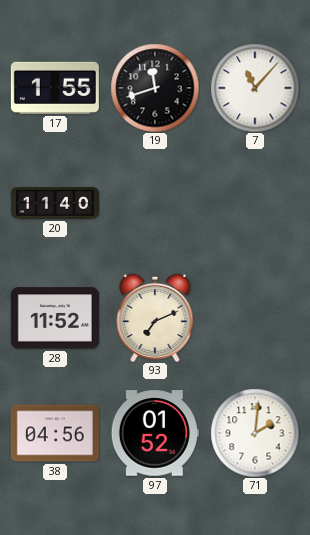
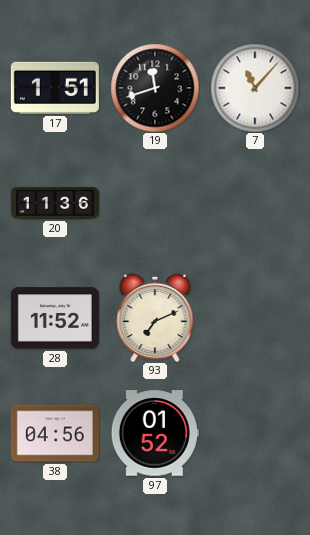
17: 1:55 -> 1:51
20: 11:40 -> 11:36
71: 2:01 -> none
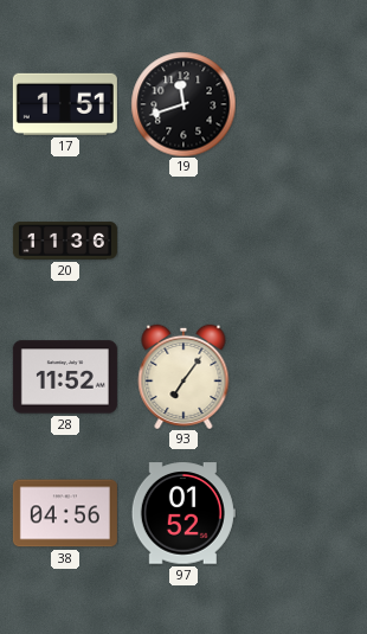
7: 11:07 -> none
93: 7:11 -> 7:06
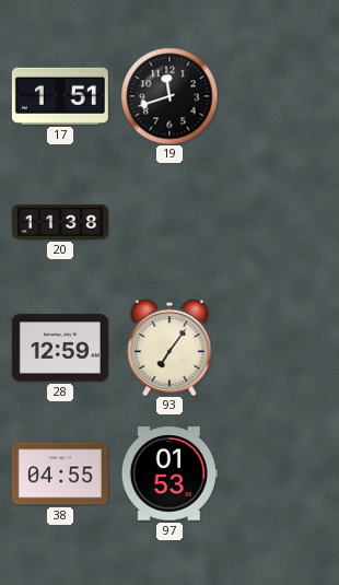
20: 11:36 -> 11:38
28: 11:52 -> 12:59
38: 04:56 -> 04:55
97: 01:52 -> 01:53
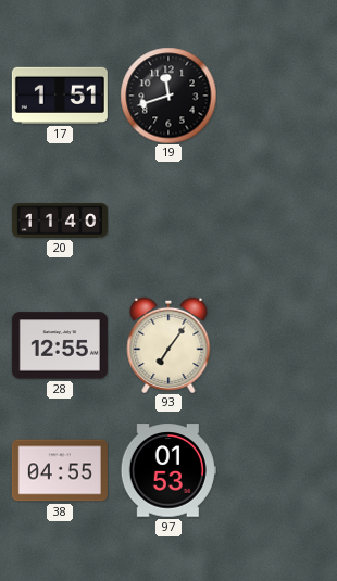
20: 11:38 -> 11:40
28: 12:59 -> 12:55
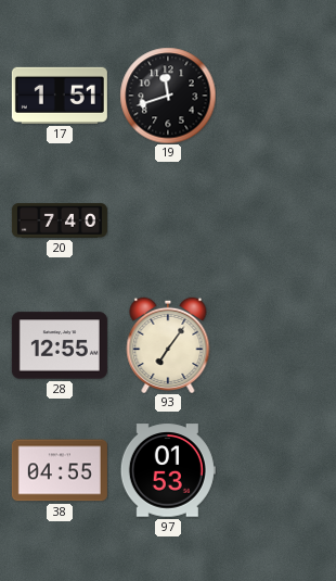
20: 11:40 -> 7:40
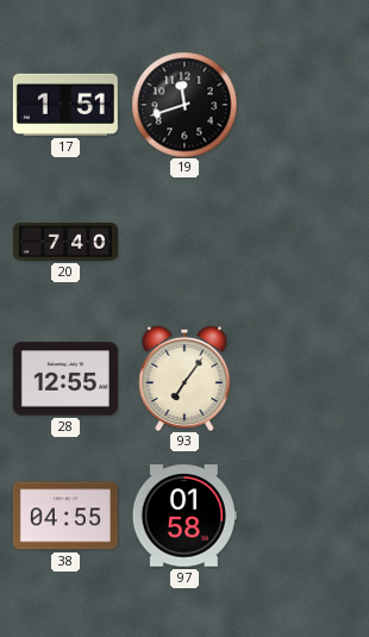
97: 01:53 -> 01:58
